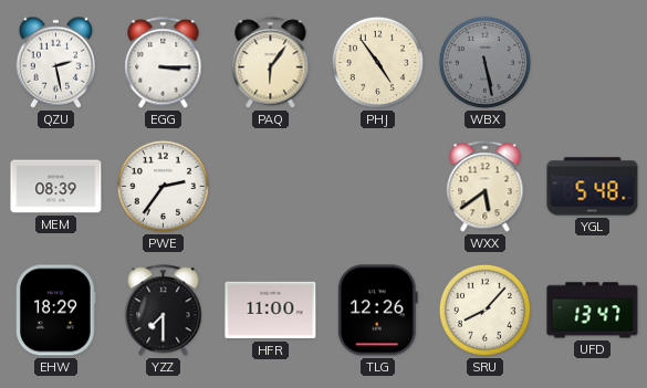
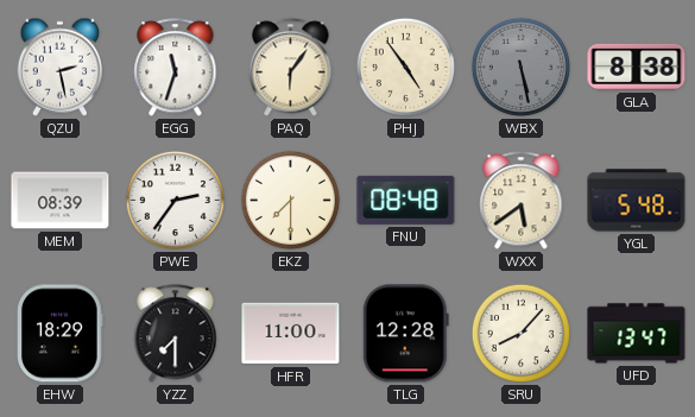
EGG: 3:15 -> 11:33
GLA: none -> 8:38
EKZ: none -> 7:30
FNU: none -> 08:48
TLG: 12:26 -> 12:28
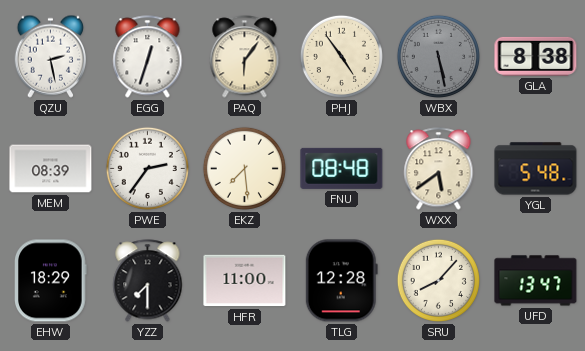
EGG: 11:33 -> 12:33
EKZ: 7:30 -> 7:29
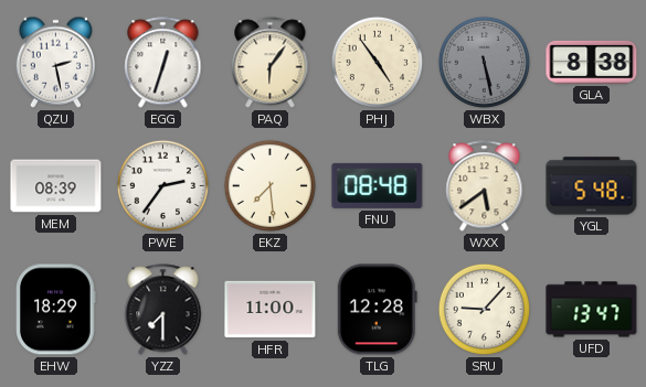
SRU: 8:07 -> 9:07
